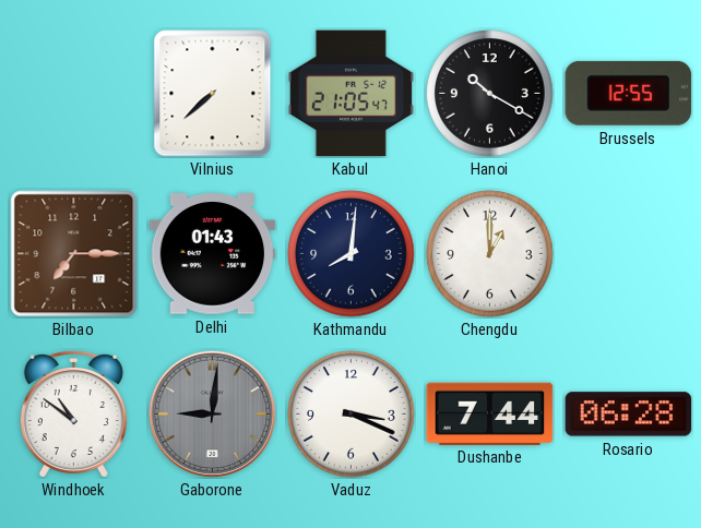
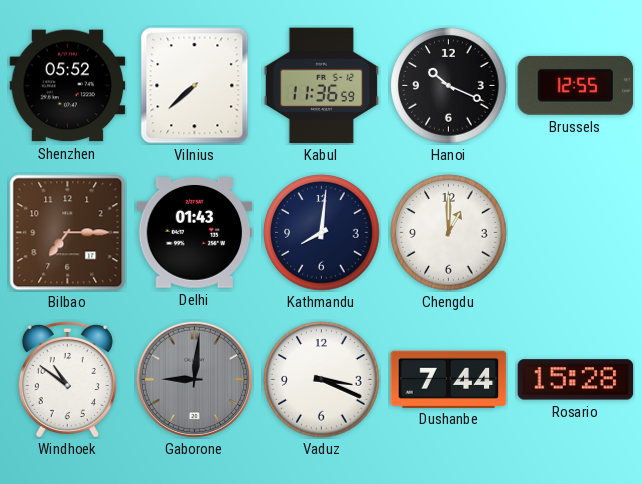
Shenzhen: none -> 05:52
Kabul: 21:05 -> 11:36
Hanoi: 10:20 -> 10:19
Rosario: 06:28 -> 15:28
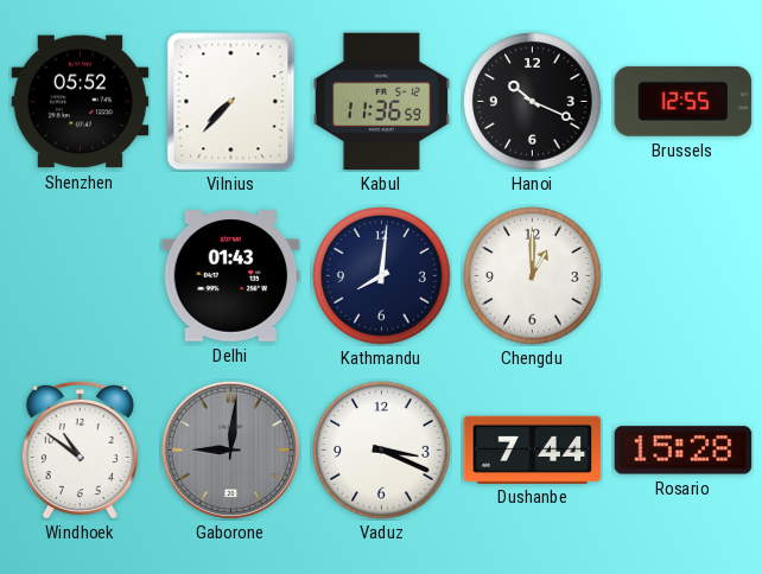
Vilnius: 7:38 -> 7:37
Bilbao: 7:15 -> none
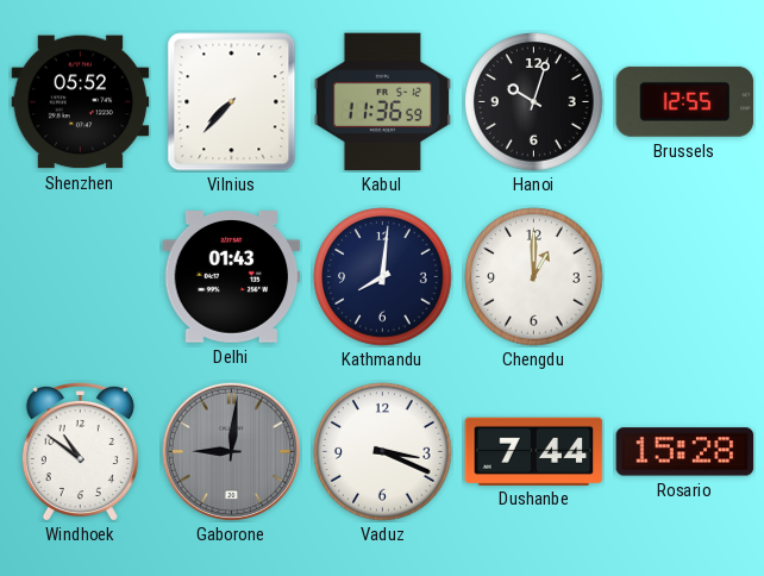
Hanoi: 10:19 -> 10:03
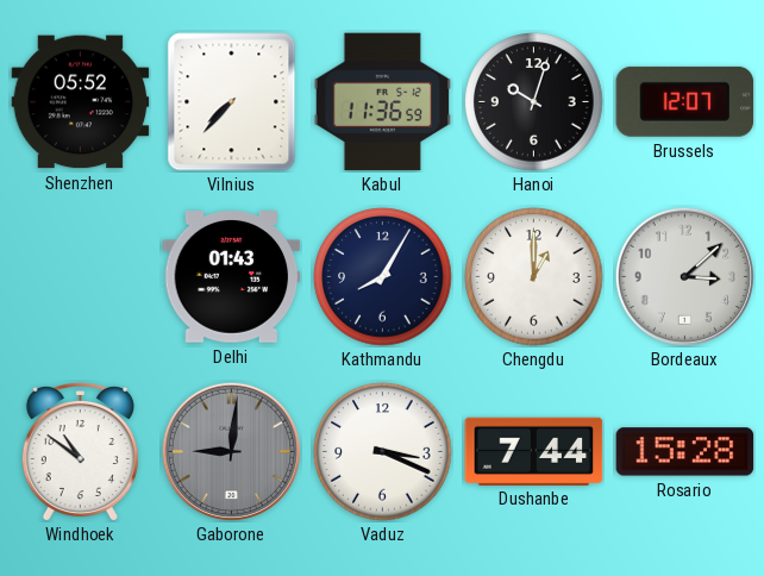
Brussels: 12:55 -> 12:07
Kathmandu: 8:01 -> 8:05
Bordeaux: none -> 3:08
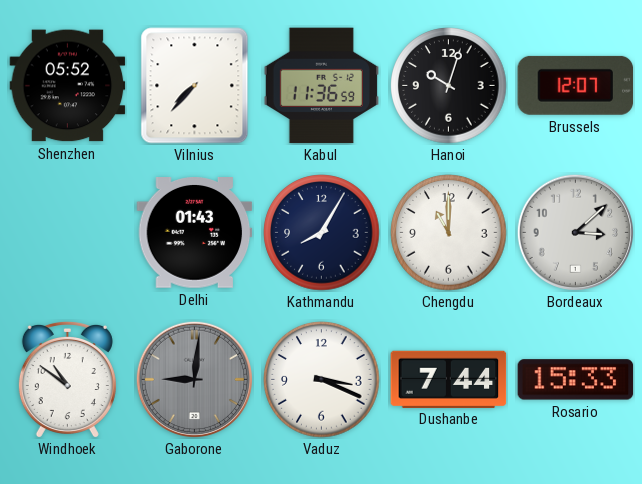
Chengdu: 1:00 -> 11:00
Rosario: 15:28 -> 15:33
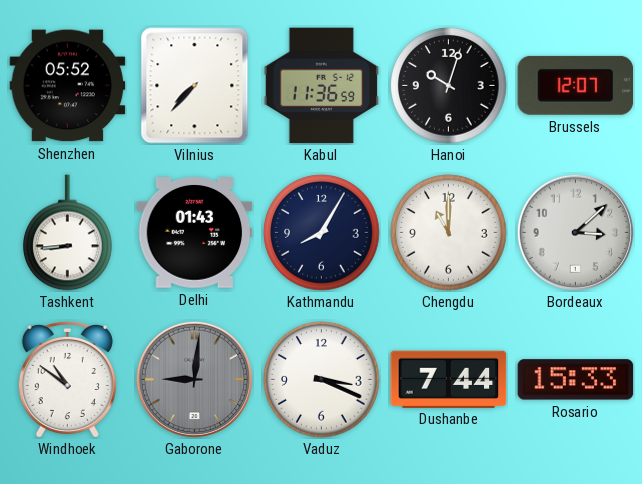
Tashkent: none -> 8:44
